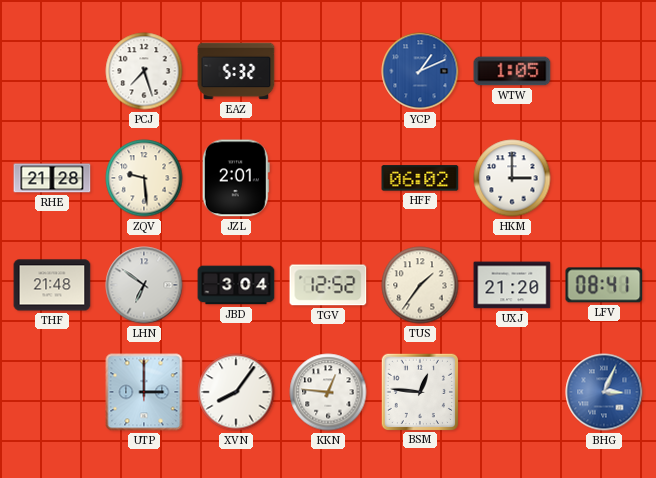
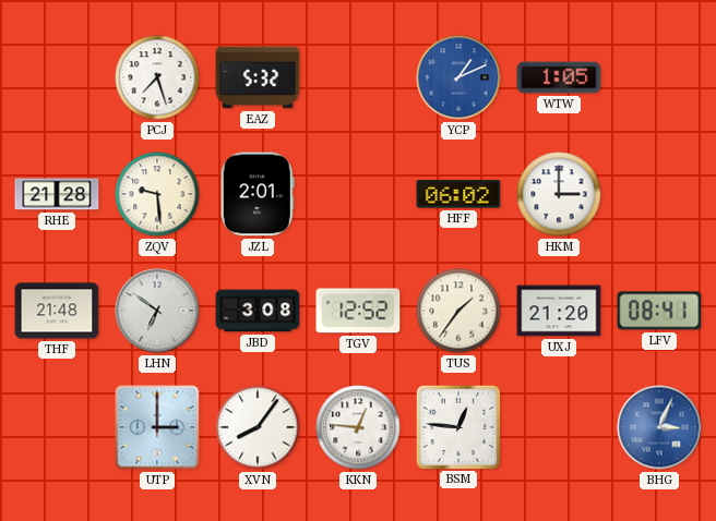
JBD: 3:04 -> 3:08
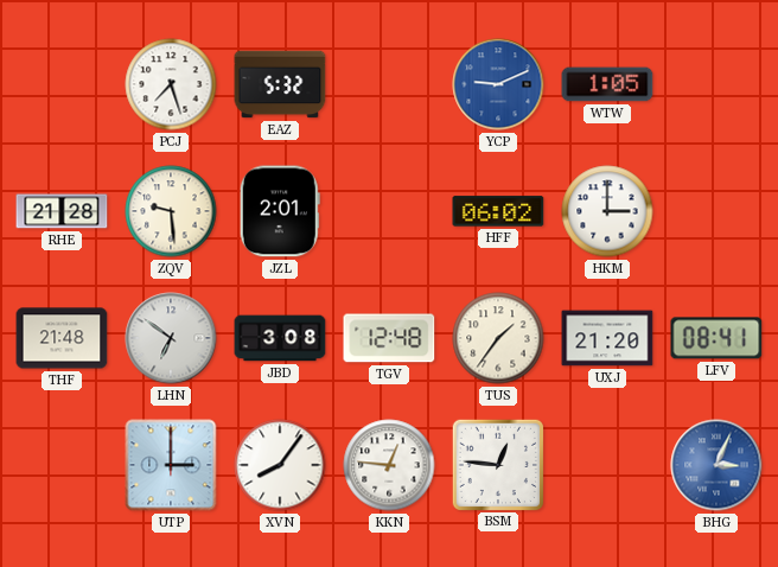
YCP: 1:11 -> 9:11
TGV: 12:52 -> 12:48
